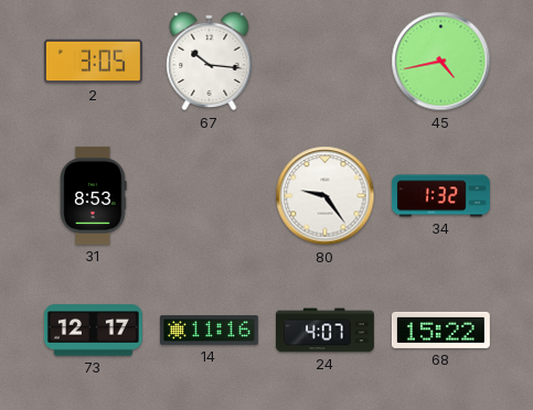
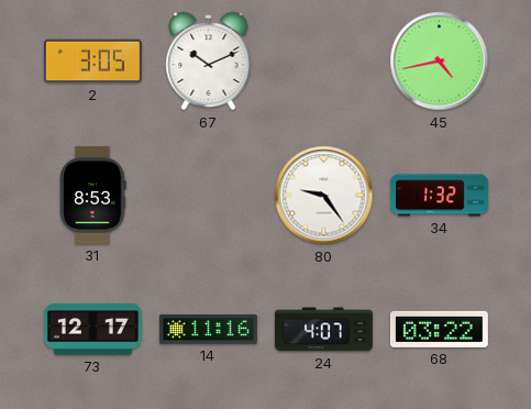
67: 10:16 -> 10:11
68: 15:22 -> 03:22
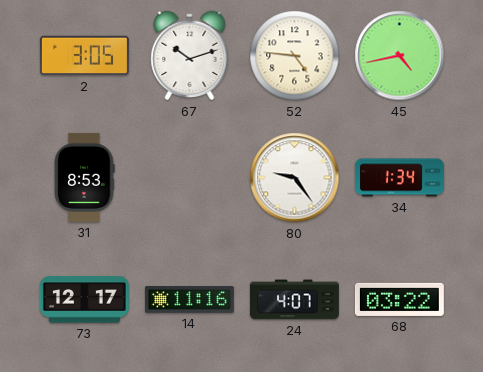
67: 10:11 -> 10:12
52: none -> 4:46
34: 1:32 -> 1:34
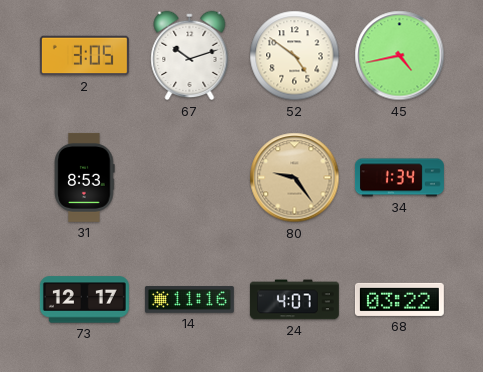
52: 4:46 -> 4:51
80 dial: white -> champagne
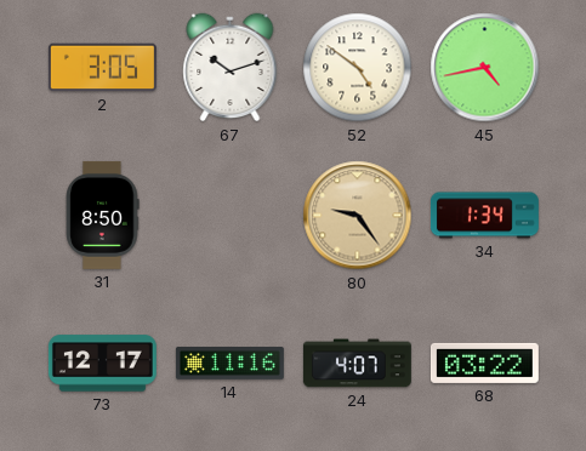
31: 8:53 -> 8:50
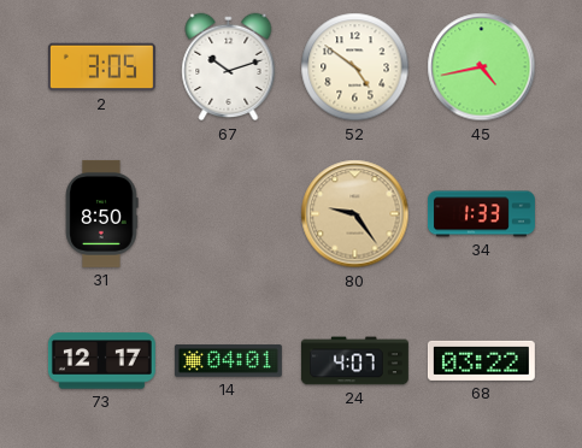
34: 1:34 -> 1:33
14: 11:16 -> 04:01
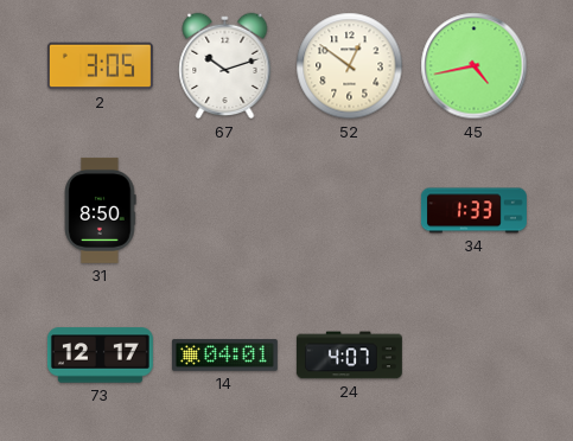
52: 4:51 -> 12:51
80: 9:24 -> none
68: 03:22 -> none
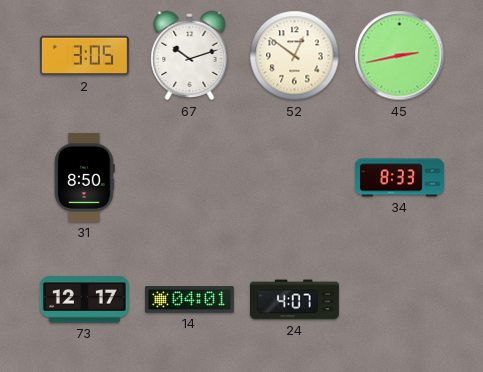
45: 4:43 -> 2:43
34: 1:33 -> 8:33
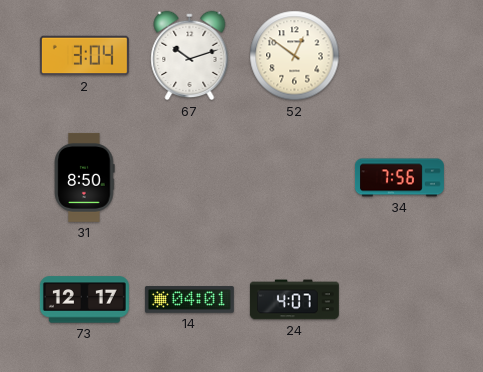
2: 3:05 -> 3:04
45: 2:43 -> none
34: 8:33 -> 7:56
